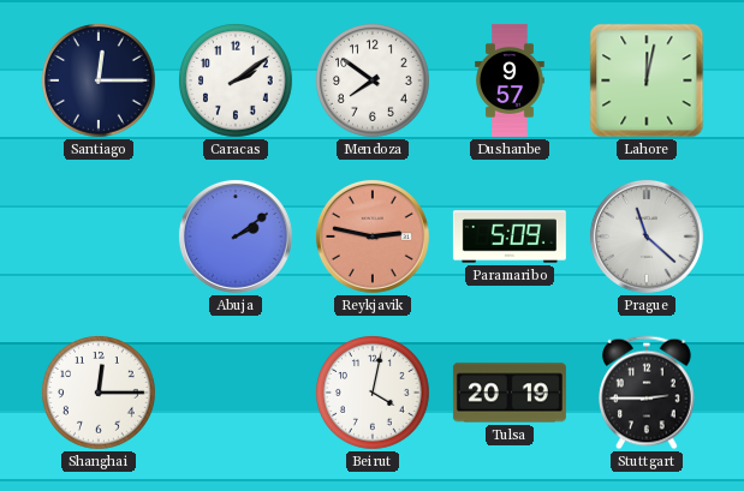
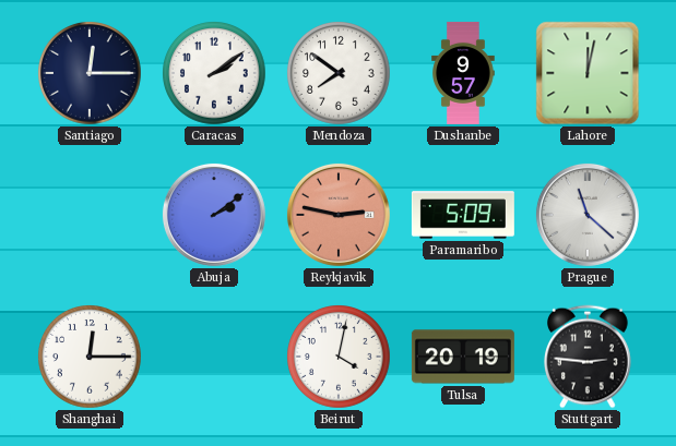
Stuttgart: 2:45 -> 2:46
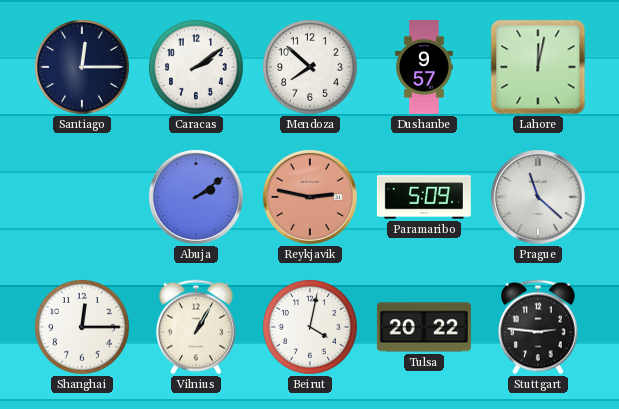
Mendoza: 7:51 -> 7:52
Vilnius: none -> 1:05
Tulsa: 20:19 -> 20:22
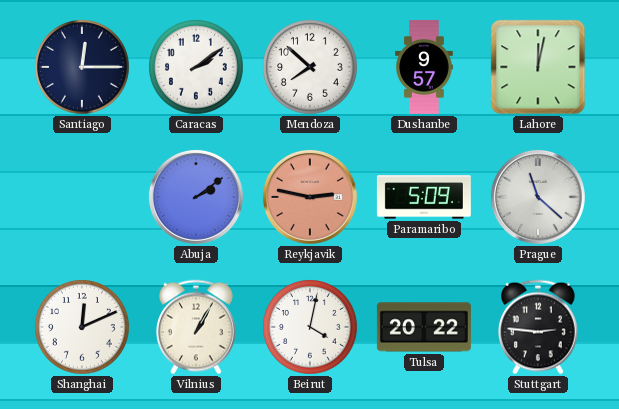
Shanghai: 12:15 -> 12:11
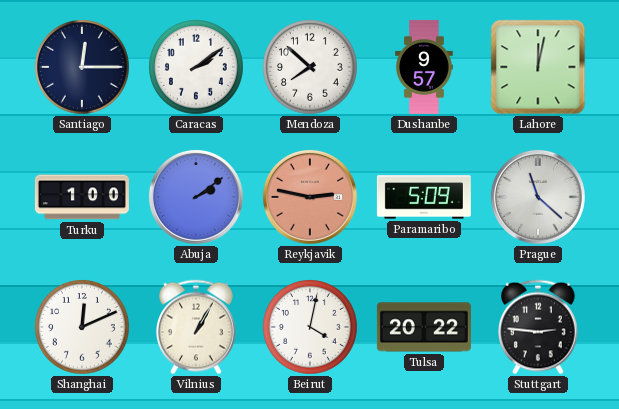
Turku: none -> 1:00
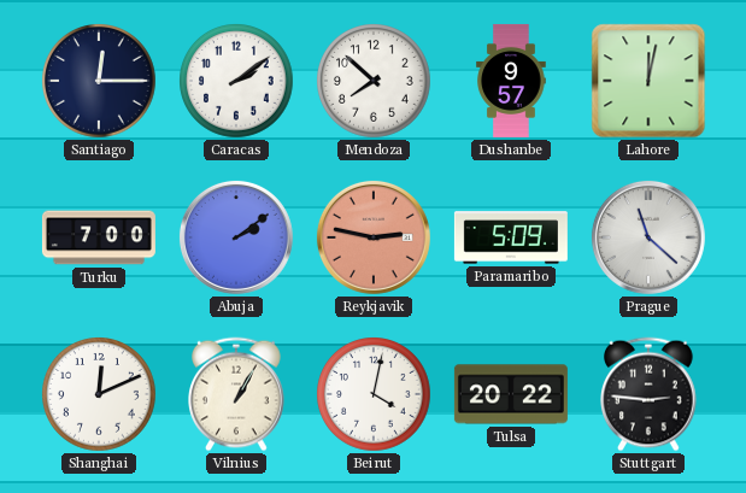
Turku: 1:00 -> 7:00
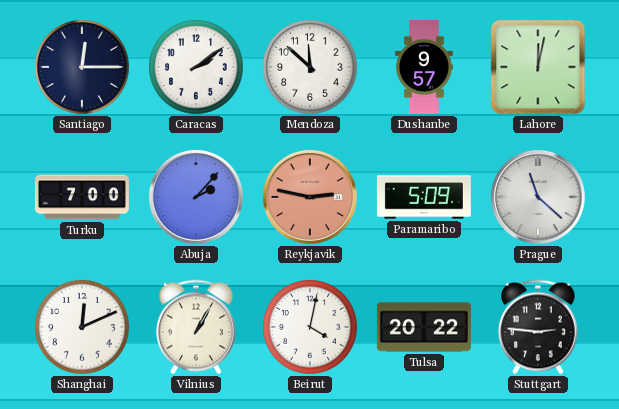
Mendoza: 7:52 -> 11:52
Abuja: 2:09 -> 2:07
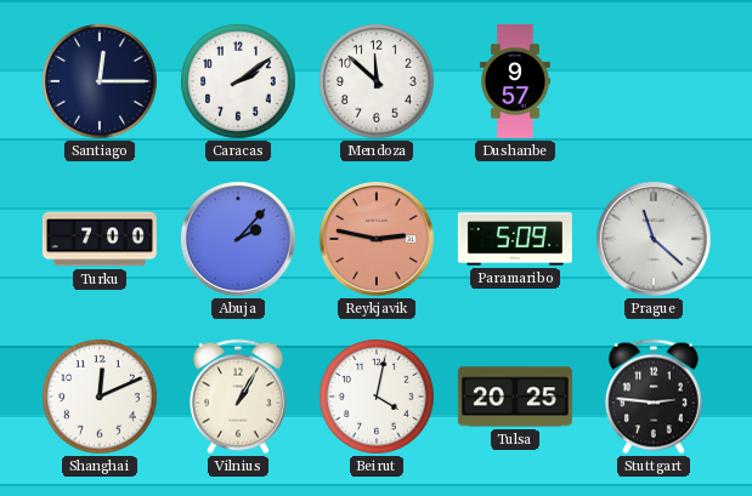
Lahore: 12:02 -> none
Tulsa: 20:22 -> 20:25
